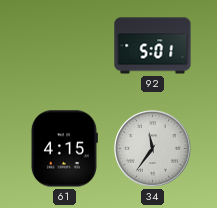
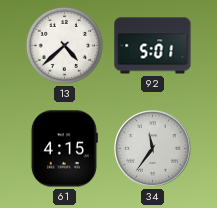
13: none -> 4:38
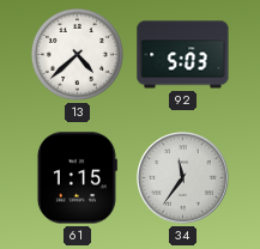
92: 5:01 -> 5:03
61: 4:15 -> 1:15
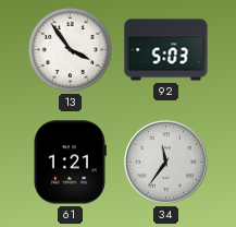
13: 4:38 -> 3:54
61: 1:15 -> 1:21
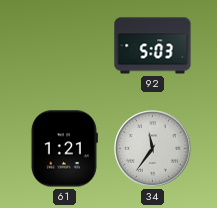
13: 3:54 -> none
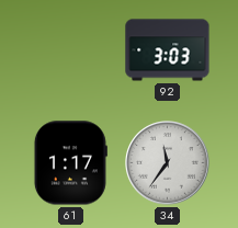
92: 5:03 -> 3:03
61: 1:21 -> 1:17
